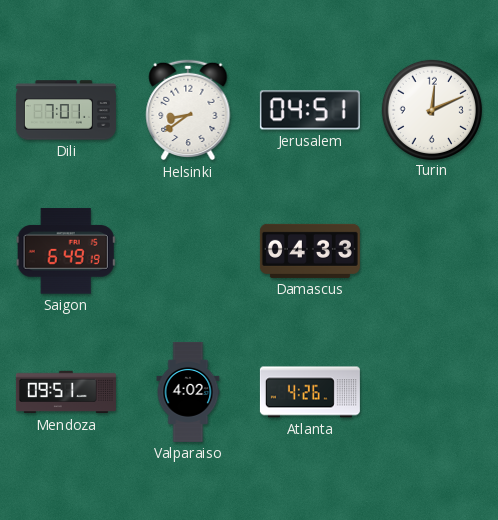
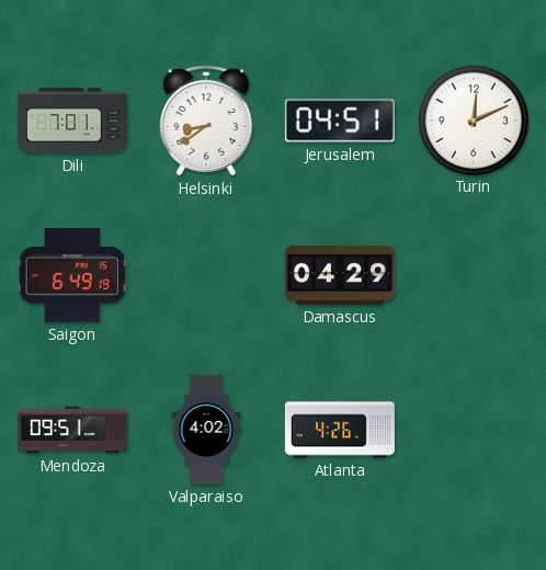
Damascus: 04:33 -> 04:29
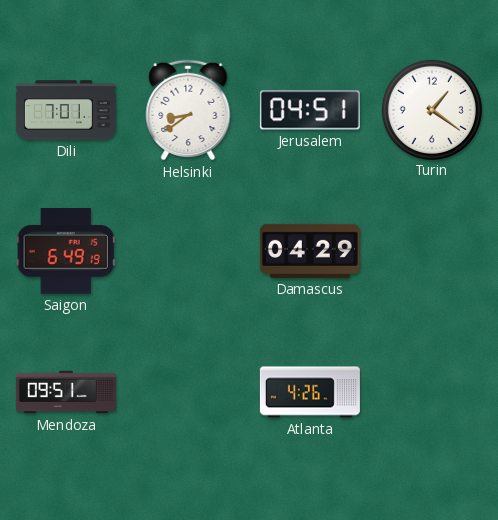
Turin: 12:11 -> 1:21
Valparaiso: 4:02 -> none
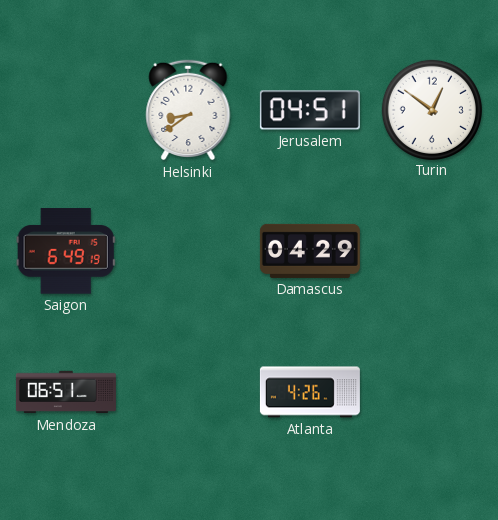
Dili: 7:01 -> none
Turin: 1:21 -> 12:51
Mendoza: 09:51 -> 06:51
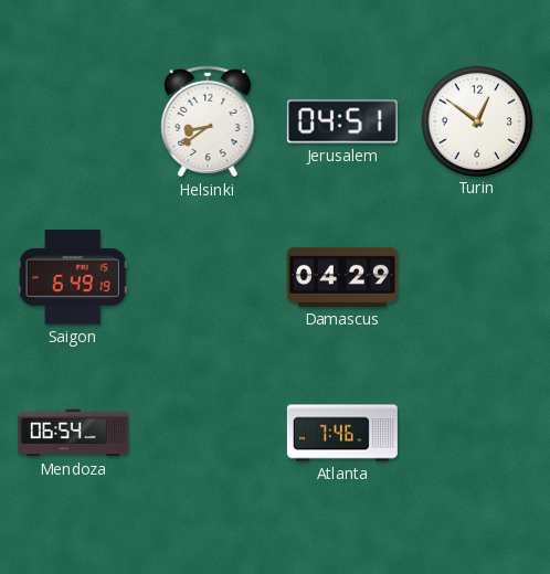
Mendoza: 06:51 -> 06:54
Atlanta: 4:26 -> 7:46
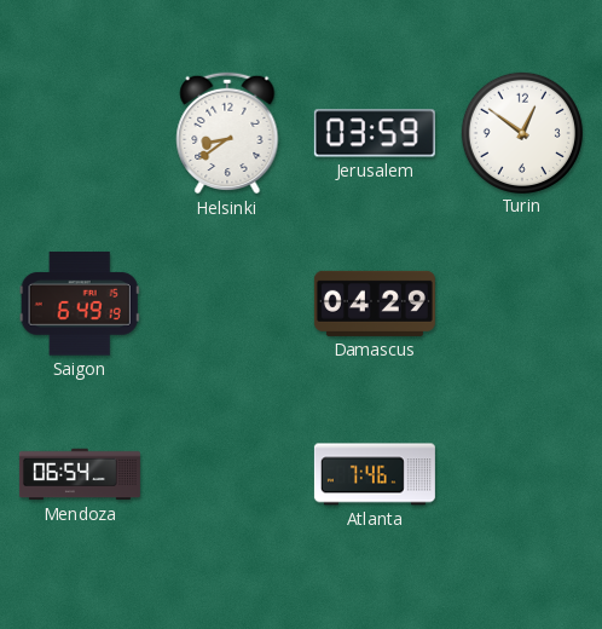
Jerusalem: 04:51 -> 03:59
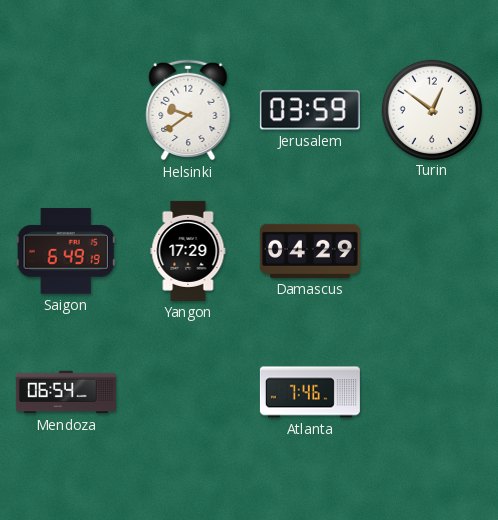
Helsinki: 8:39 -> 9:39
Yangon: none -> 17:29
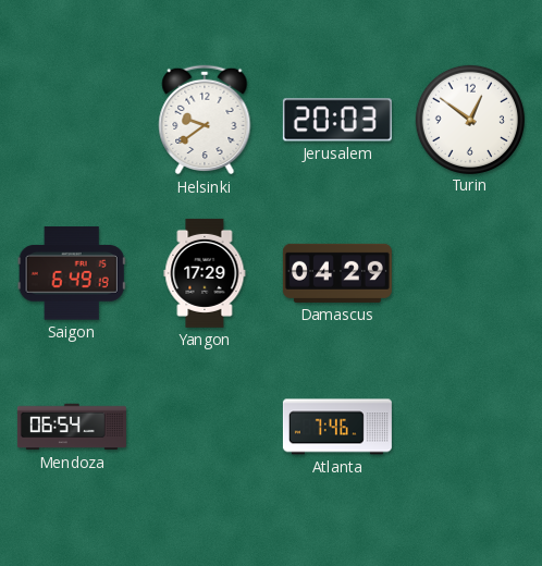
Jerusalem: 03:59 -> 20:03
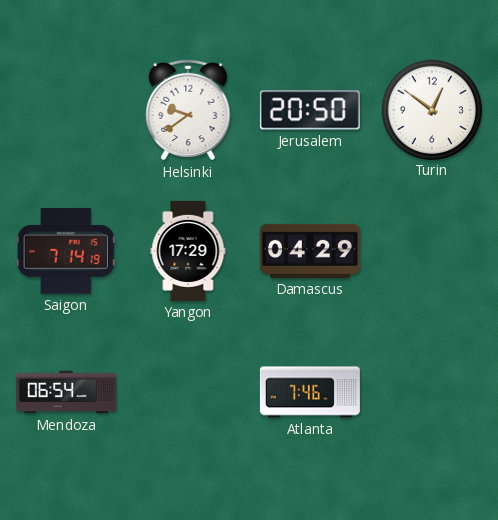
Jerusalem: 20:03 -> 20:50
Saigon: 6:49 -> 7:14
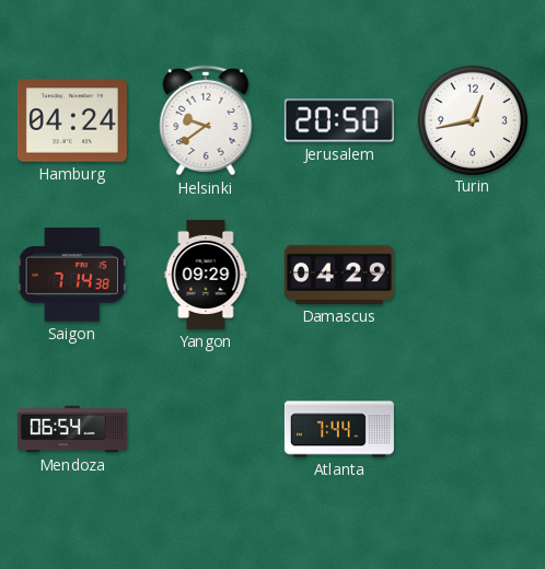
Hamburg: none -> 04:24
Turin: 12:51 -> 12:43
Saigon: 7:14:19 -> 7:14:38
Yangon: 17:29 -> 09:29
Atlanta: 7:46 -> 7:44
